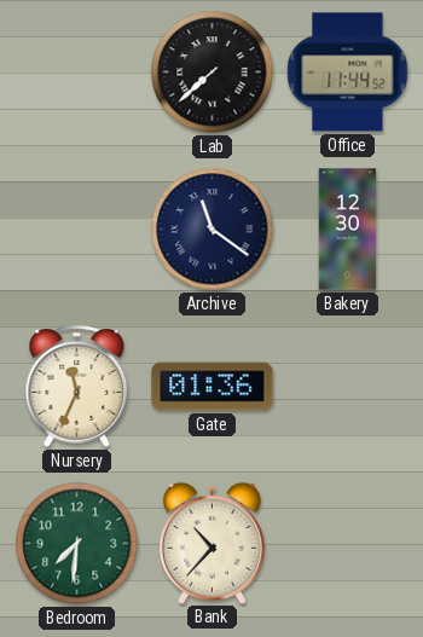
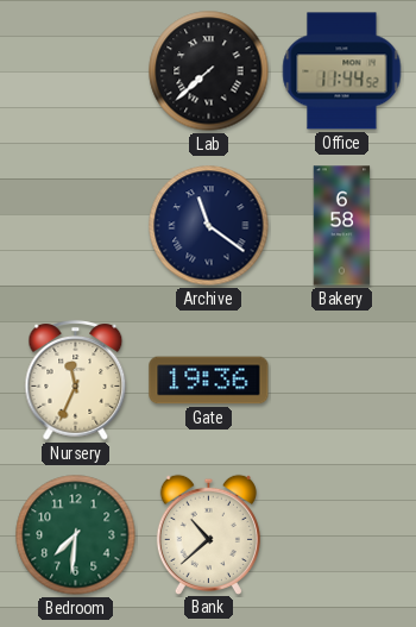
Bakery: 12:30 -> 6:58
Gate: 01:36 -> 19:36
Bank: 10:37 -> 10:38
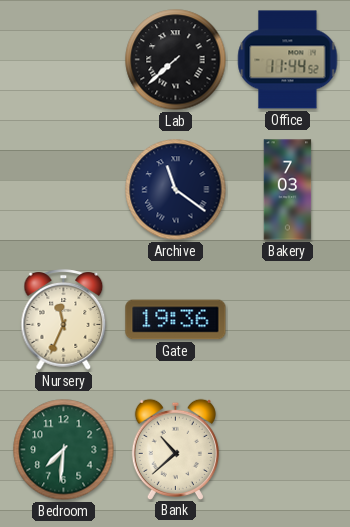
Bakery: 6:58 -> 7:03
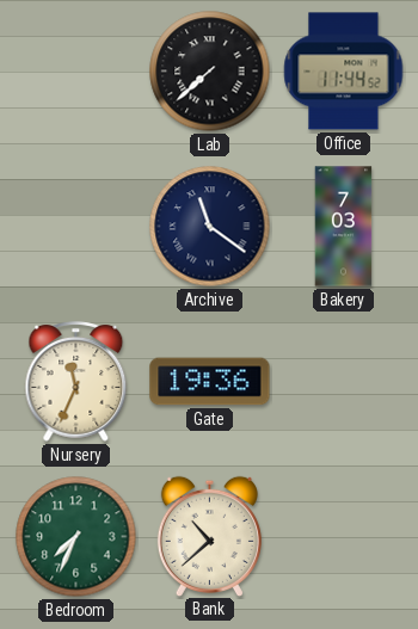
Bedroom: 7:31 -> 7:34
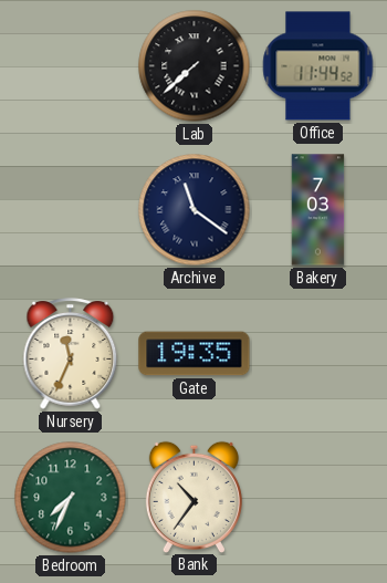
Gate: 19:36 -> 19:35
Bank: 10:38 -> 10:36
